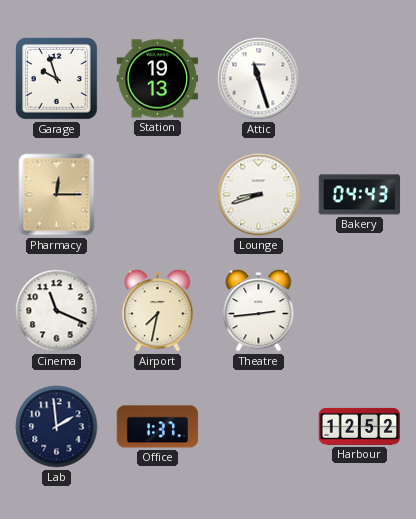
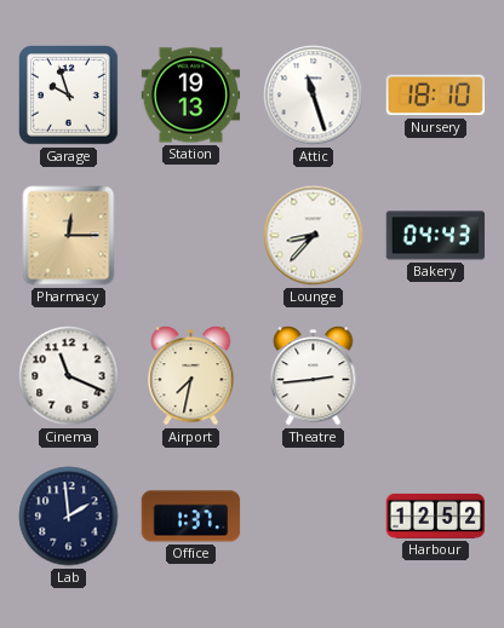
Nursery: none -> 18:10
Lounge: 8:42 -> 8:37
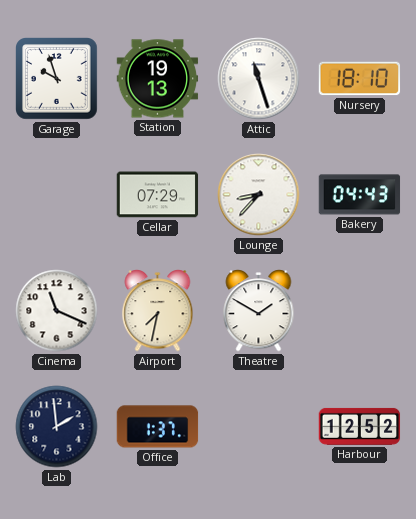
Pharmacy: 12:15 -> none
Cellar: none -> 07:29
Theatre: 2:44 -> 1:50
